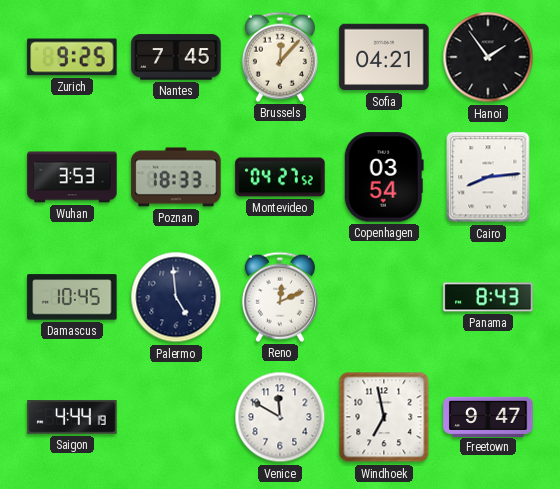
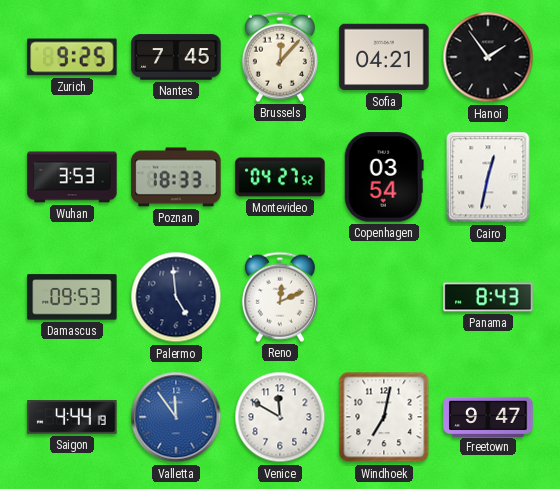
Cairo: 8:14 -> 12:32
Damascus: 10:45 -> 09:53
Valletta: none -> 11:54
Windhoek: 6:58 -> 7:02
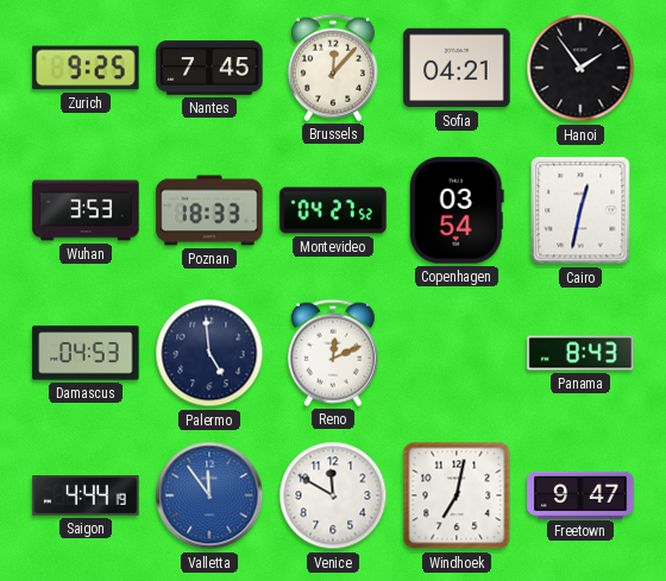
Damascus: 09:53 -> 04:53
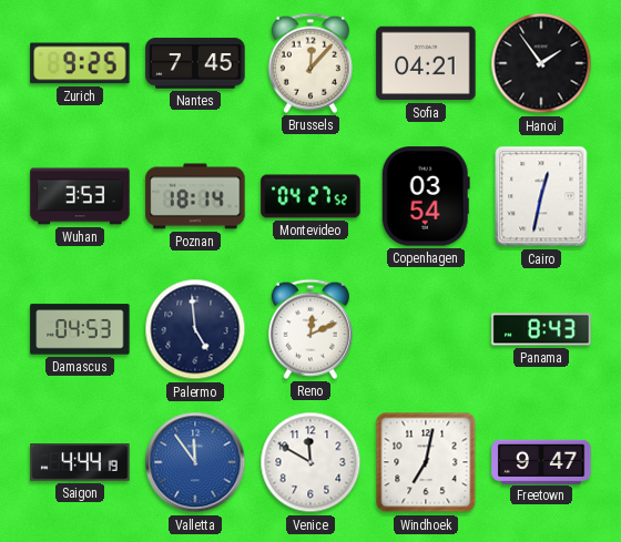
Poznan: 18:33 -> 18:14
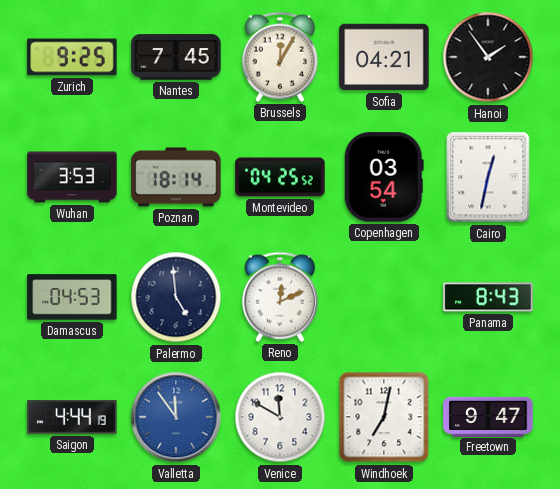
Brussels: 12:07 -> 12:05
Montevideo: 04:27 -> 04:25
